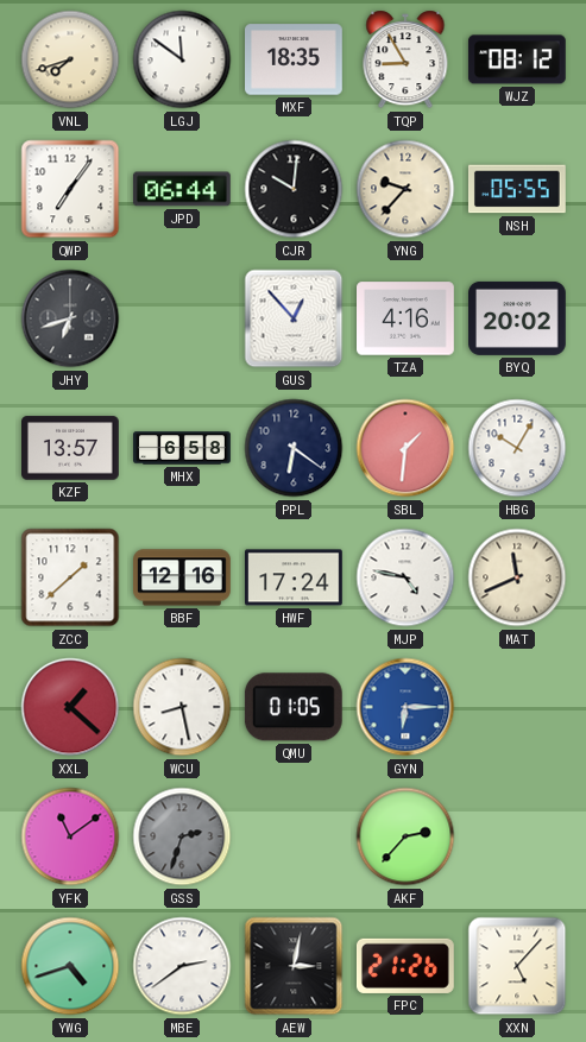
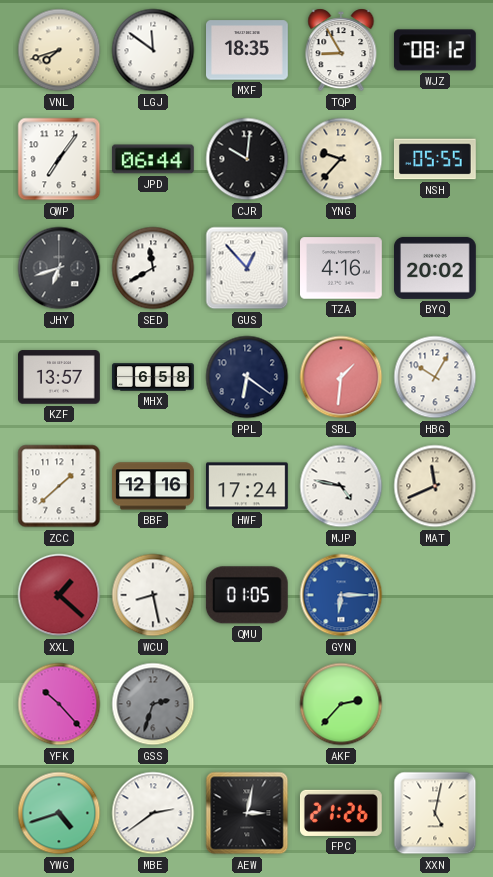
SED: none -> 11:40
YFK: 11:09 -> 10:23
XXN: 5:07 -> 5:02
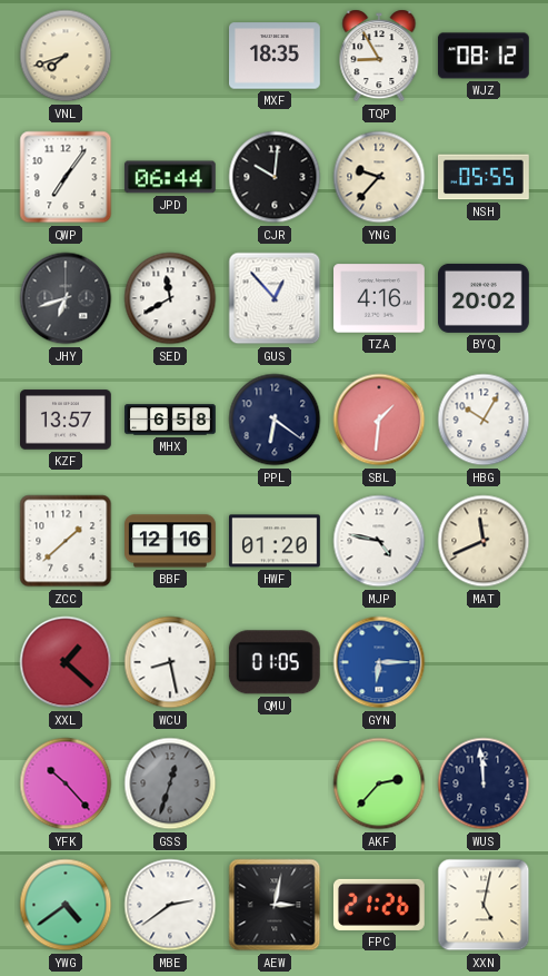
LGJ: 11:51 -> none
HWF: 17:24 -> 01:20
GSS: 2:33 -> 12:33
WUS: none -> 11:59
YWG: 4:42 -> 4:39
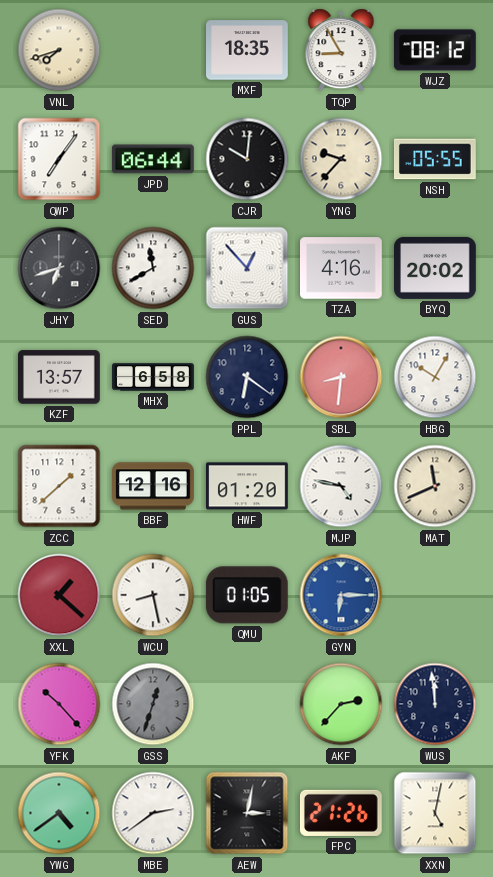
SBL: 1:31 -> 8:31
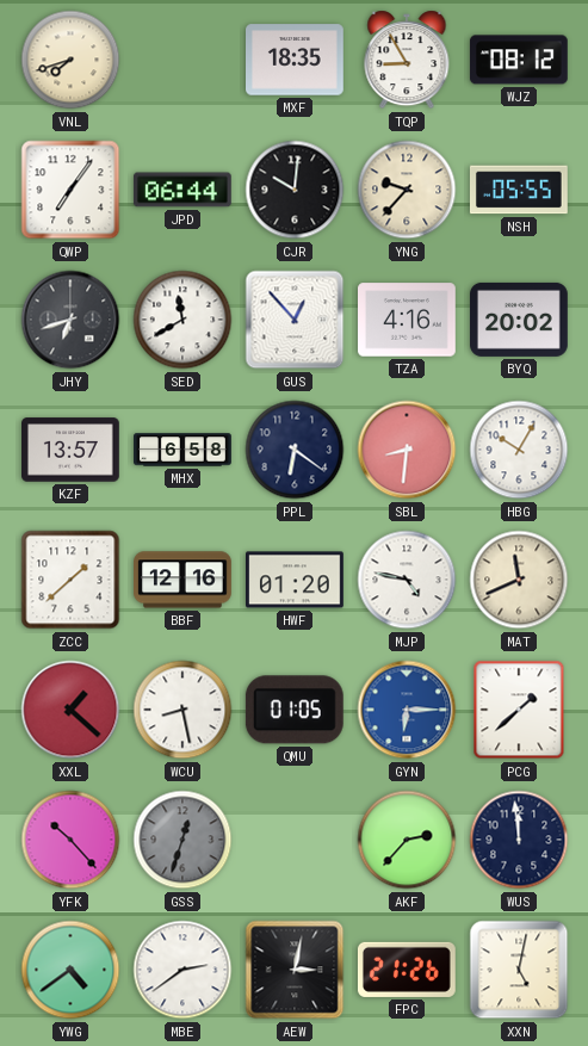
PCG: none -> 1:38
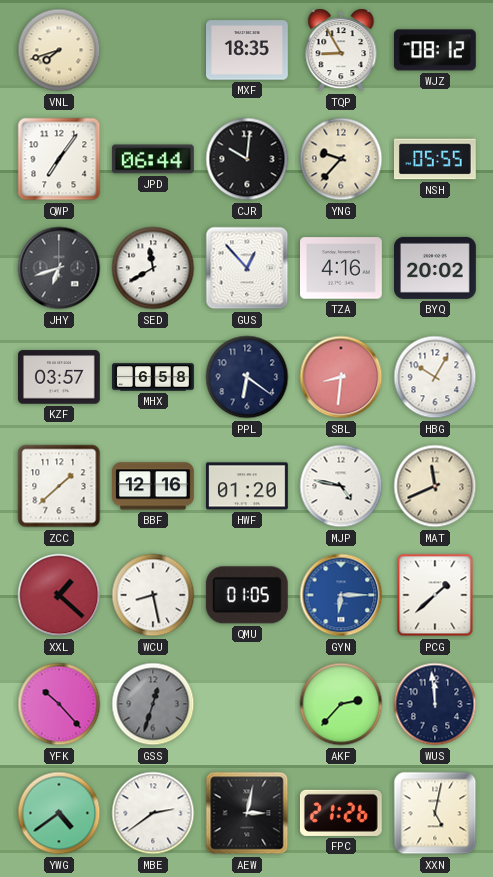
KZF: 13:57 -> 03:57
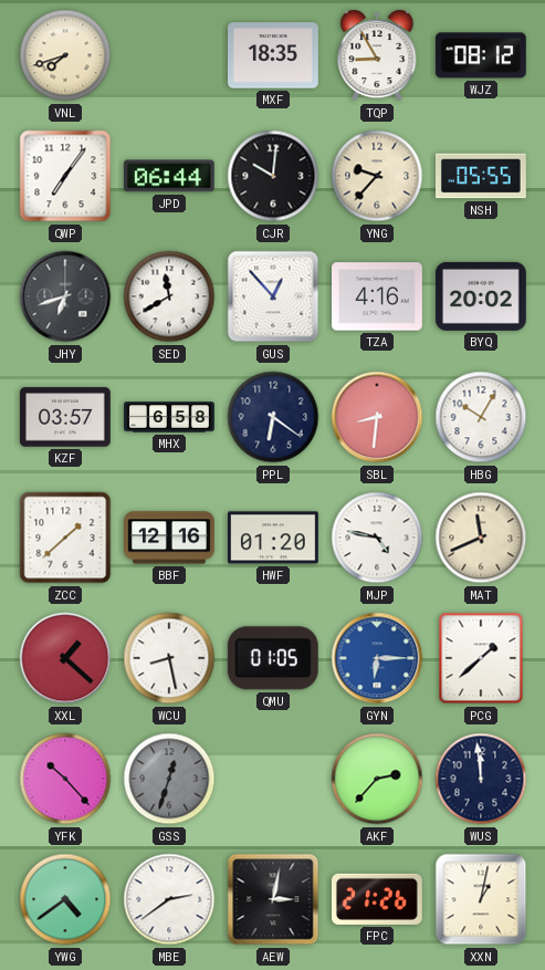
XXN: 5:02 -> 1:02
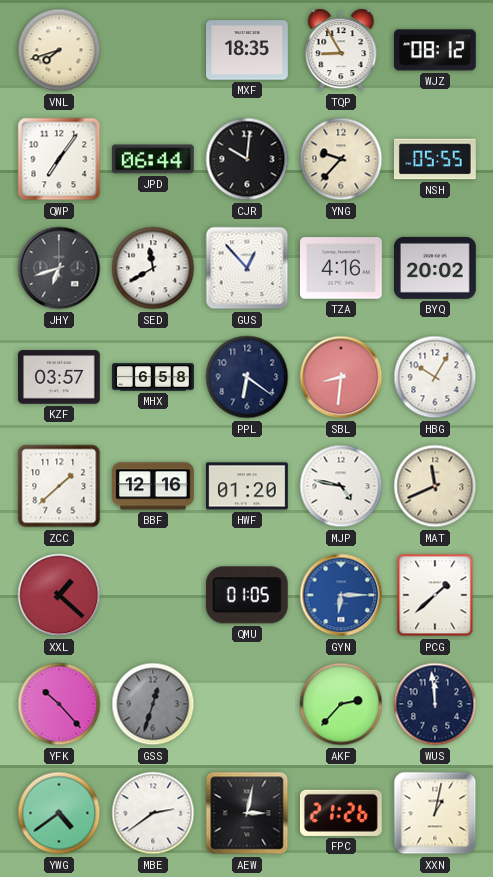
WCU: 8:28 -> none
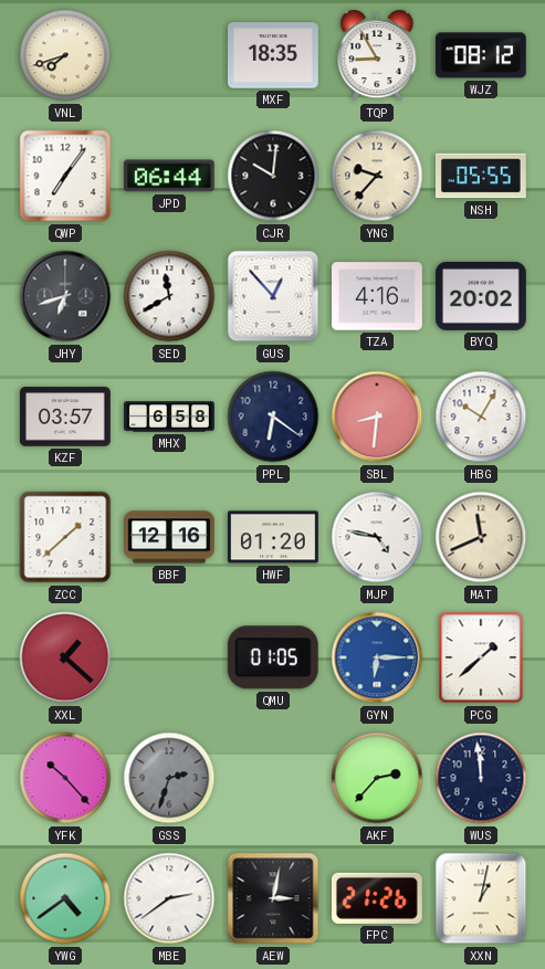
GSS: 12:33 -> 2:33
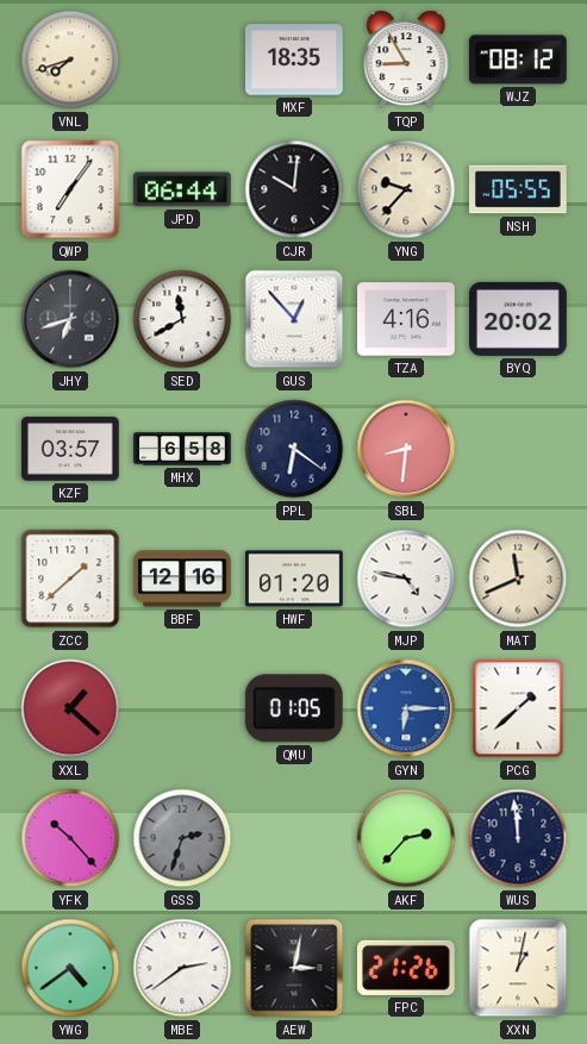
HBG: 10:05 -> none
